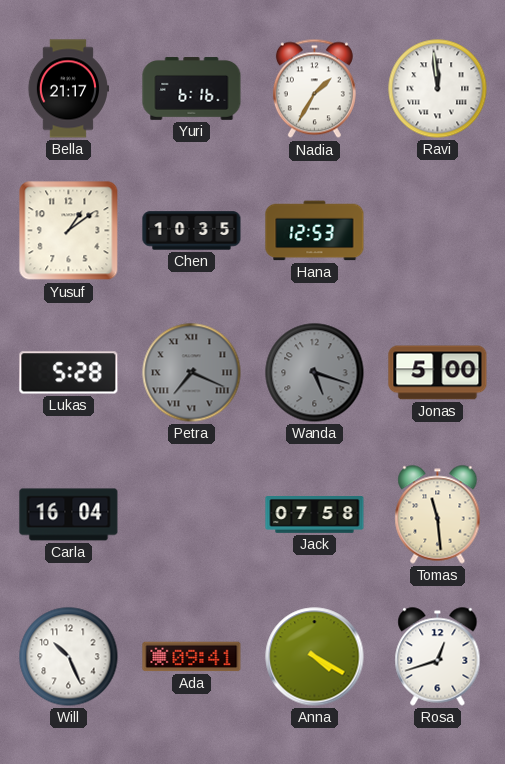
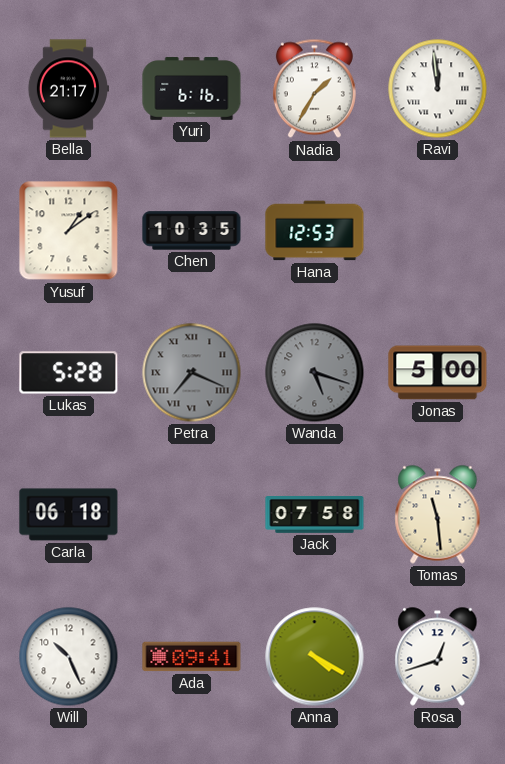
Carla: 16:04 -> 06:18
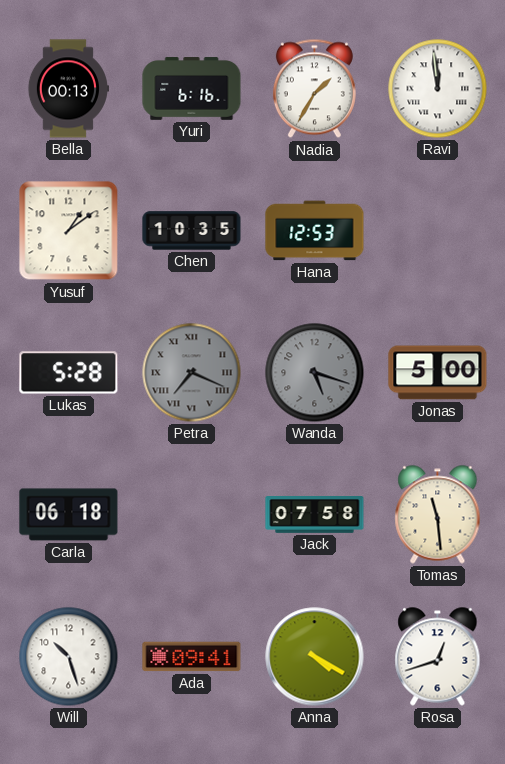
Bella: 21:17 -> 00:13
Will: 10:26 -> 10:27
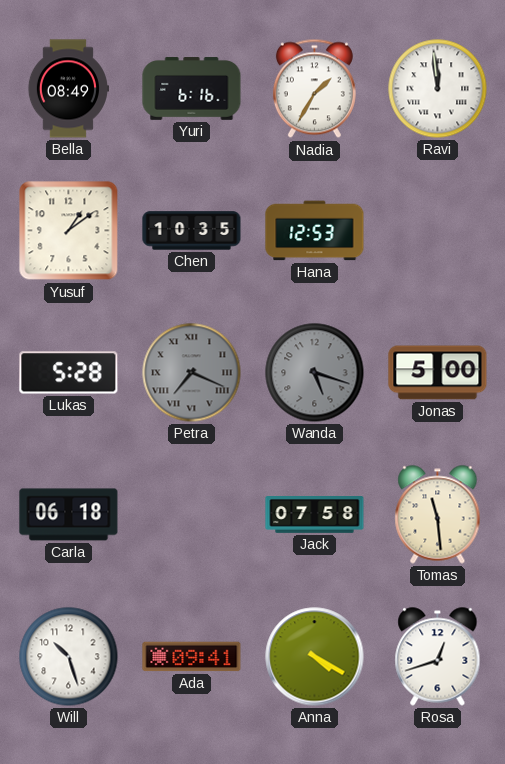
Bella: 00:13 -> 08:49
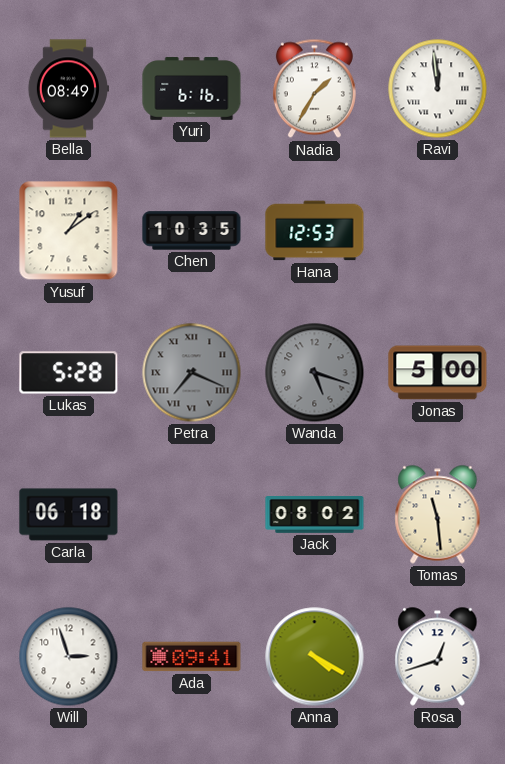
Jack: 07:58 -> 08:02
Will: 10:27 -> 2:57
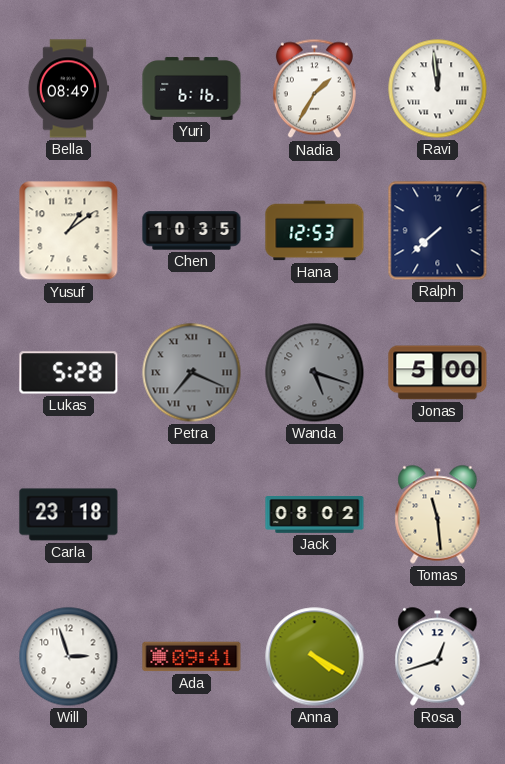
Ralph: none -> 7:38
Carla: 06:18 -> 23:18
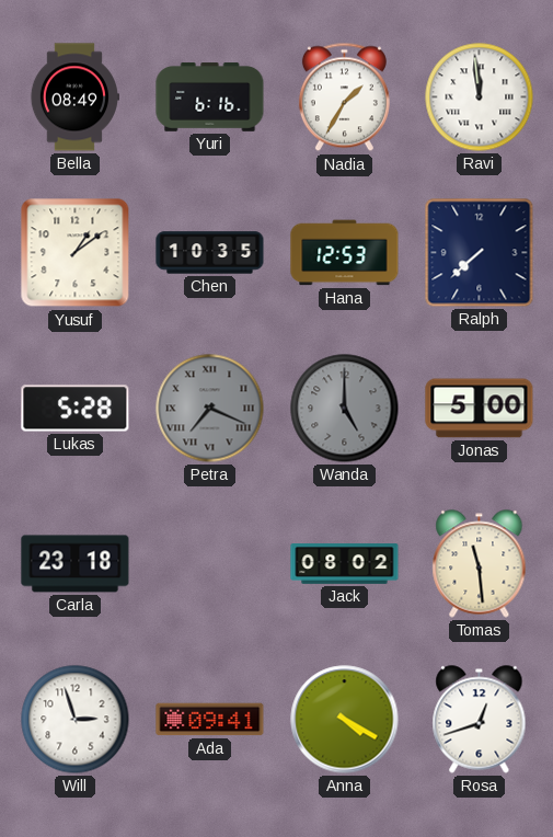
Wanda: 5:18 -> 5:00
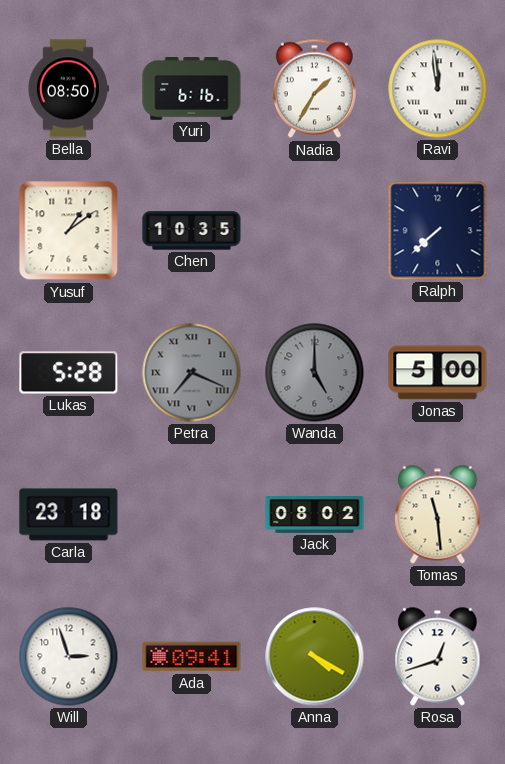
Bella: 08:49 -> 08:50
Hana: 12:53 -> none
